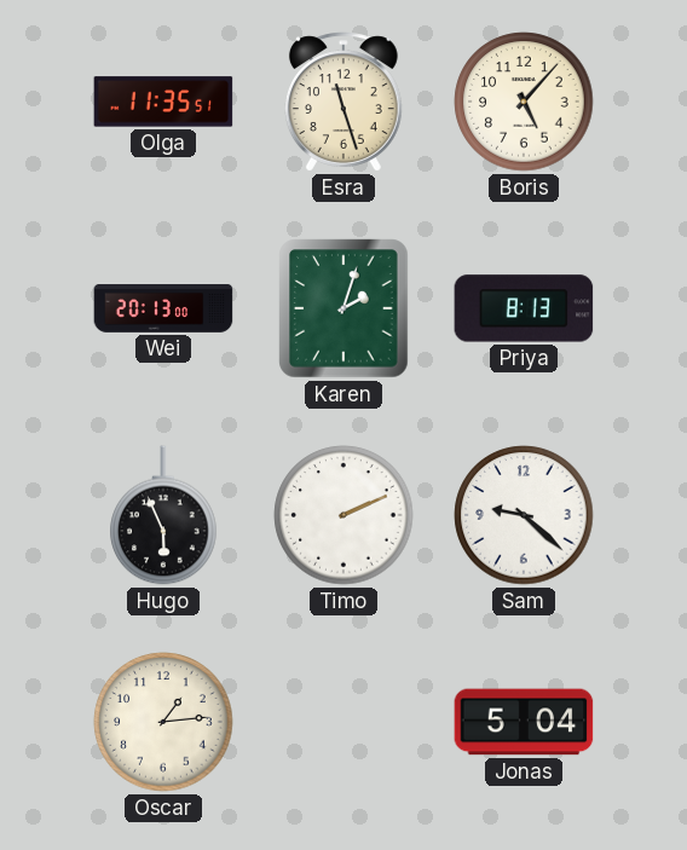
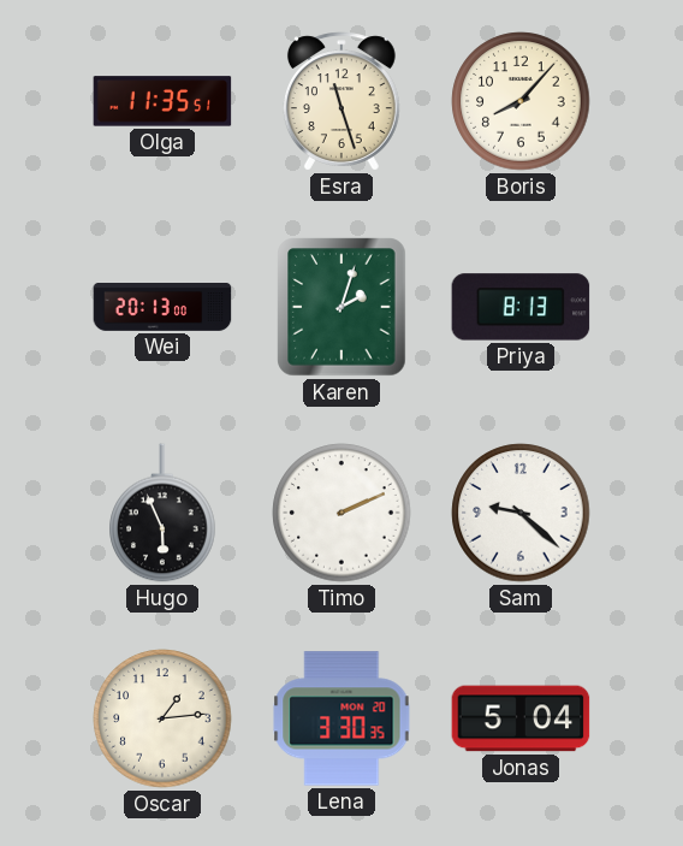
Boris: 5:07 -> 8:07
Lena: none -> 3:30
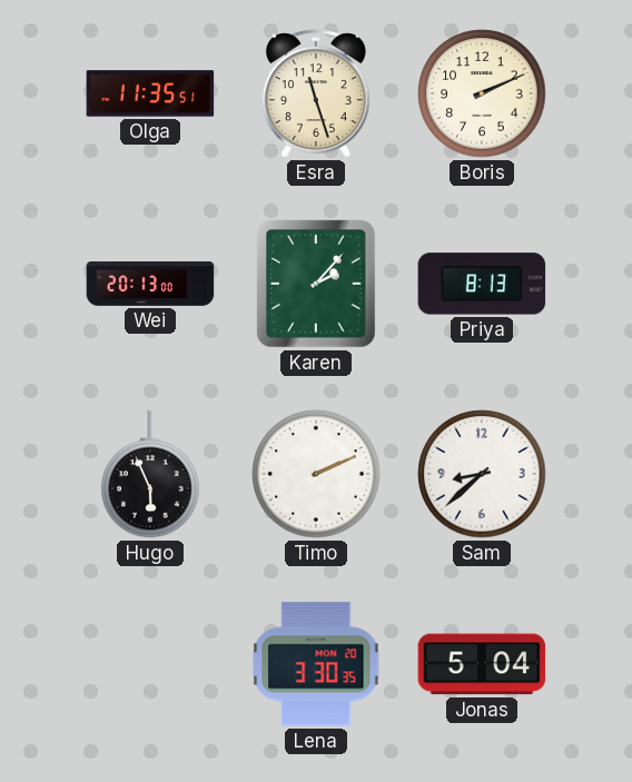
Boris: 8:07 -> 2:11
Karen: 2:03 -> 2:07
Sam: 9:22 -> 8:38
Oscar: 1:14 -> none
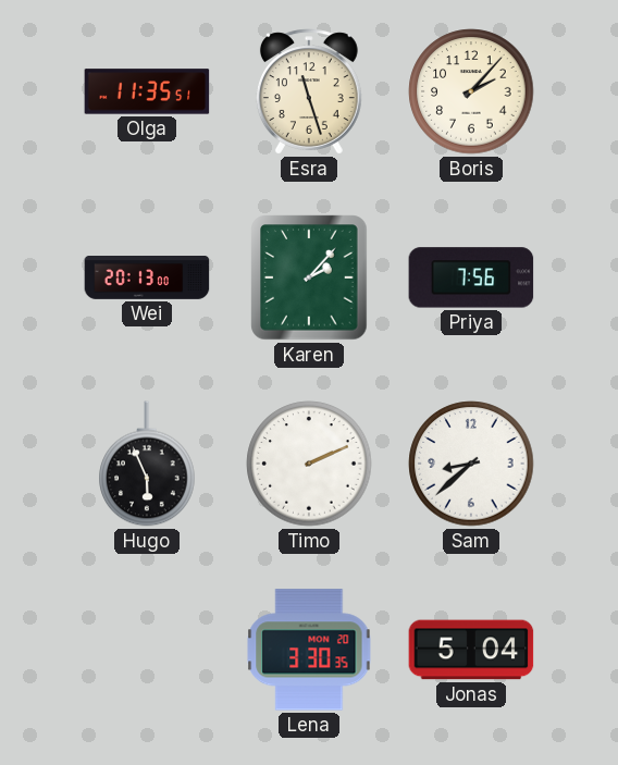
Boris: 2:11 -> 2:07
Priya: 8:13 -> 7:56
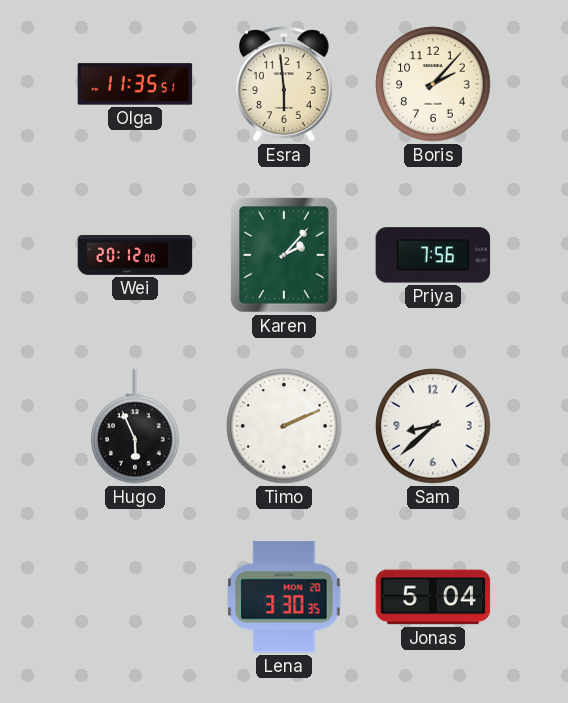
Esra: 11:27 -> 5:59
Wei: 20:13 -> 20:12
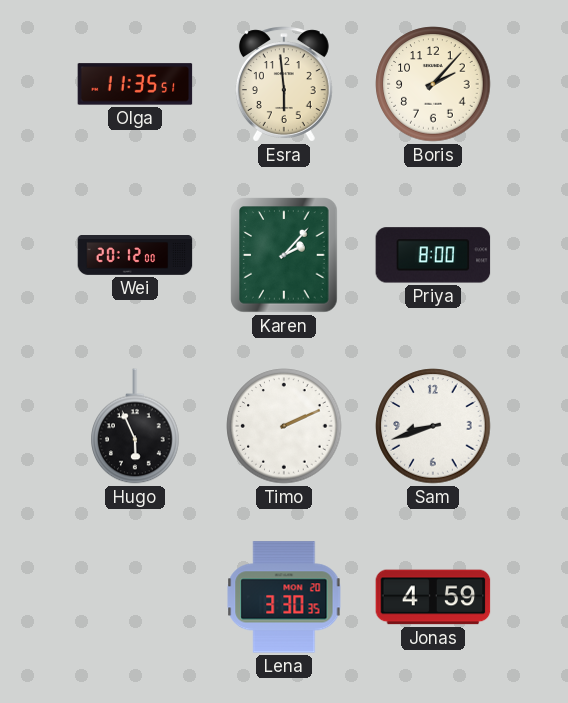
Priya: 7:56 -> 8:00
Sam: 8:38 -> 8:42
Jonas: 5:04 -> 4:59
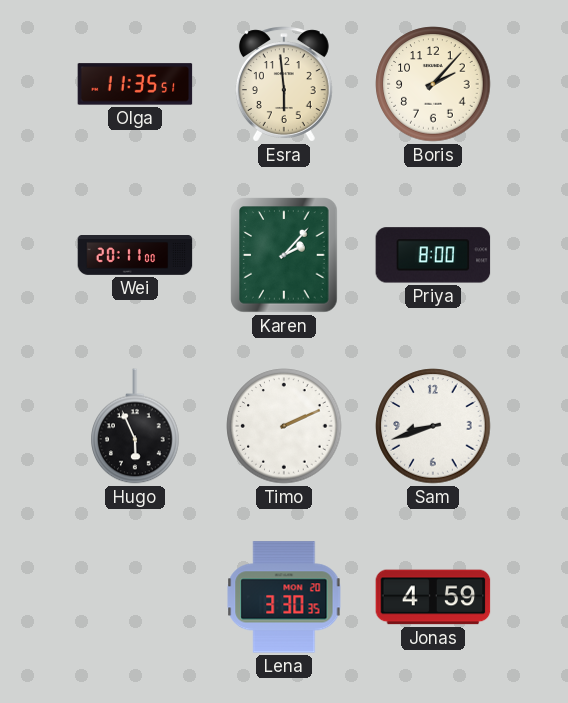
Wei: 20:12 -> 20:11
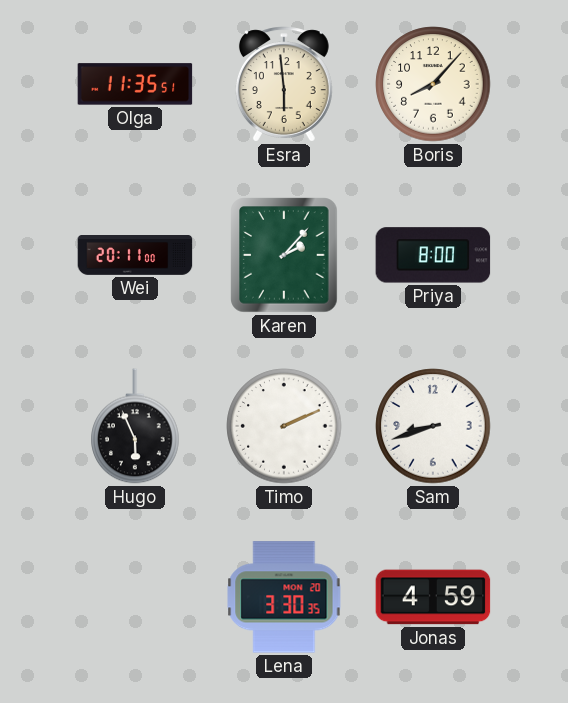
Boris: 2:07 -> 8:07
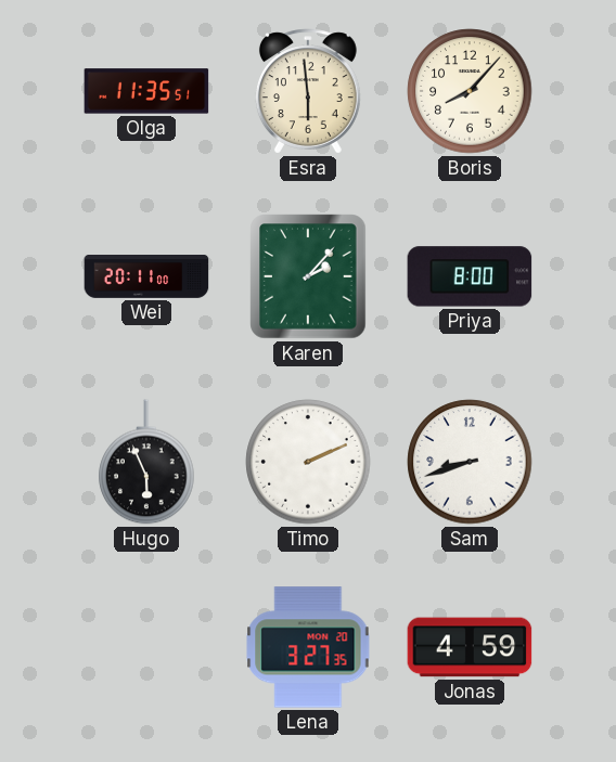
Lena: 3:30 -> 3:27
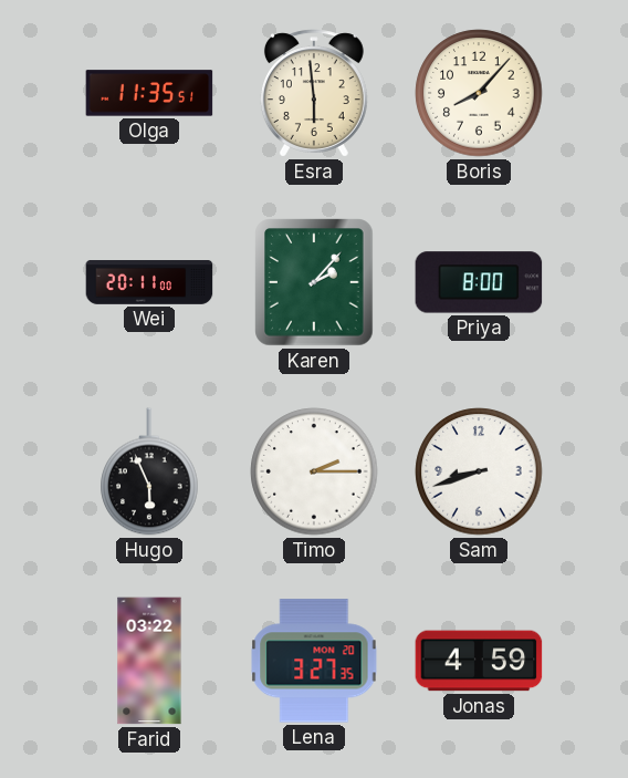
Timo: 2:11 -> 2:15
Farid: none -> 03:22
